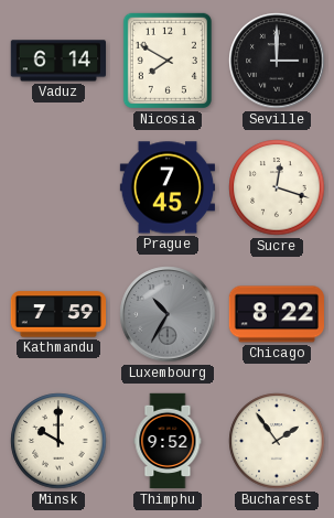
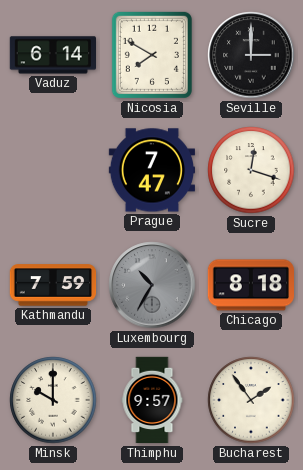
Prague: 7:45 -> 7:47
Chicago: 8:22 -> 8:18
Thimphu: 9:52 -> 9:57
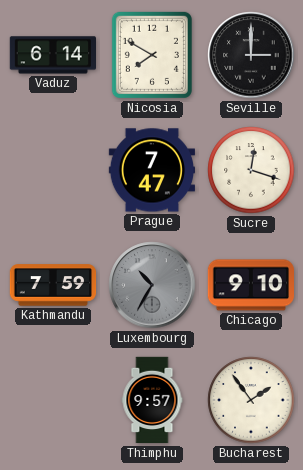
Chicago: 8:18 -> 9:10
Minsk: 10:00 -> none
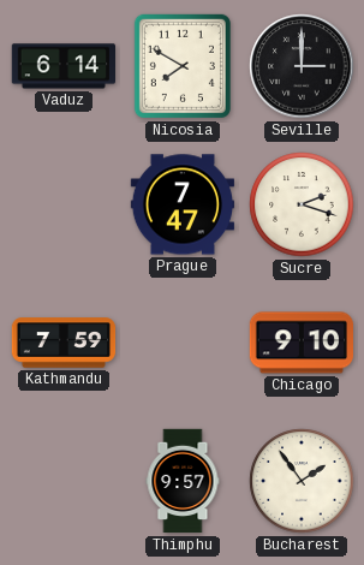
Sucre: 12:18 -> 2:18
Luxembourg: 10:35 -> none
